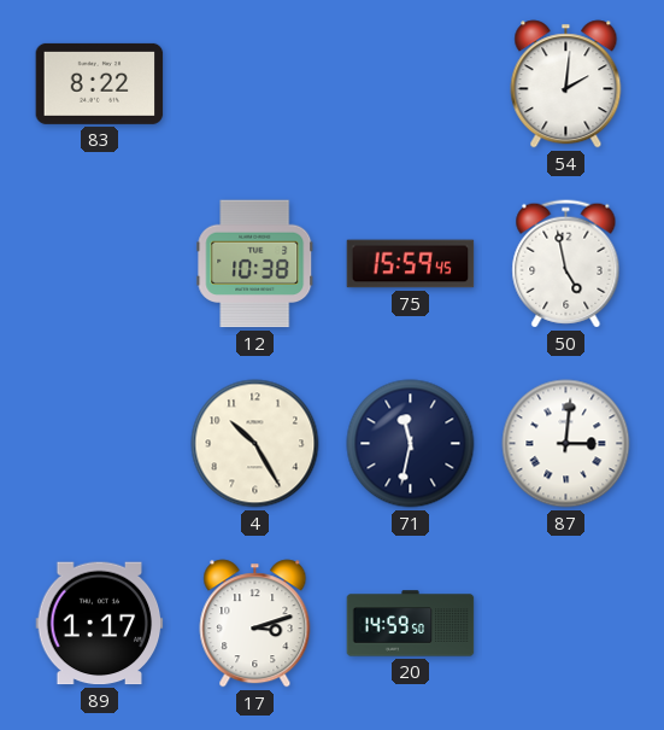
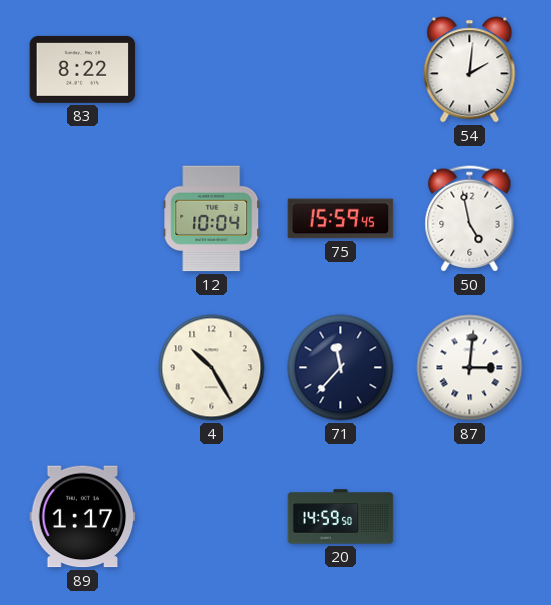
12: 10:38 -> 10:04
71: 11:32 -> 11:37
17: 3:12 -> none
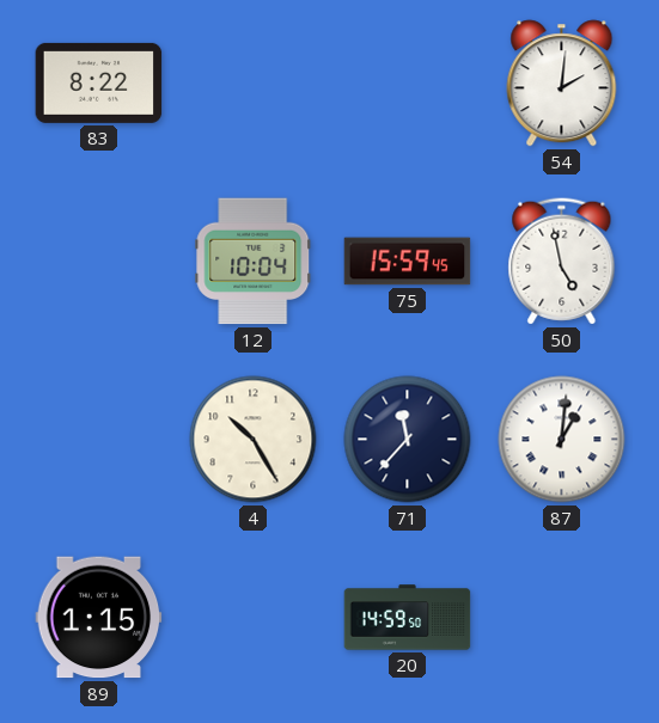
87: 3:01 -> 1:01
89: 1:17 -> 1:15
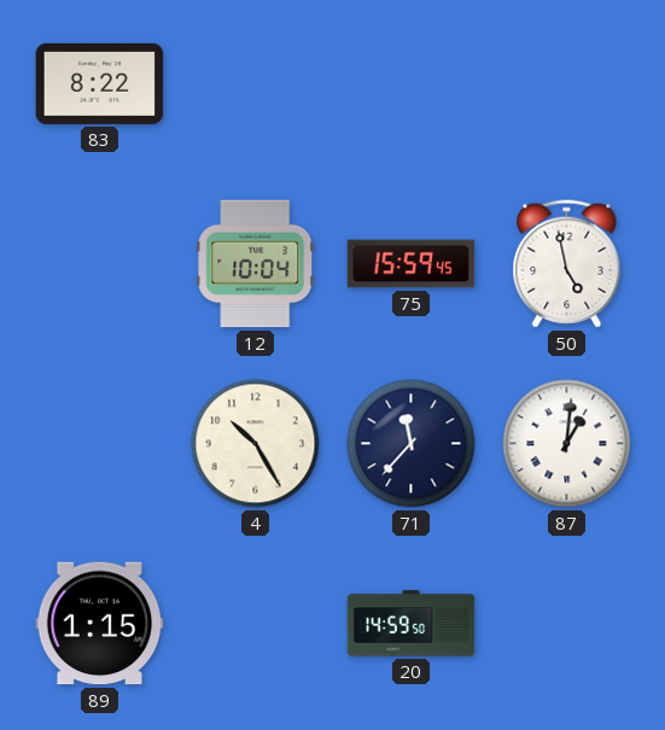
54: 2:01 -> none
